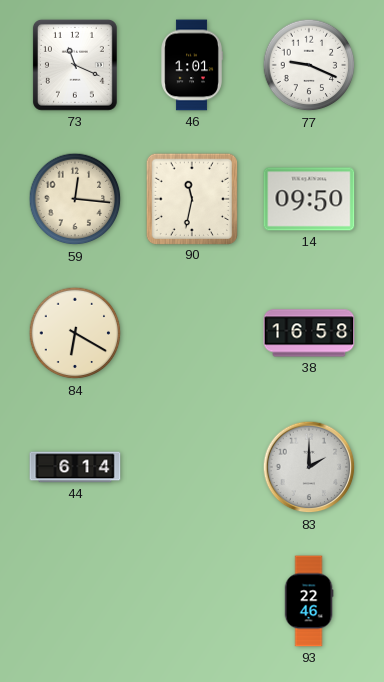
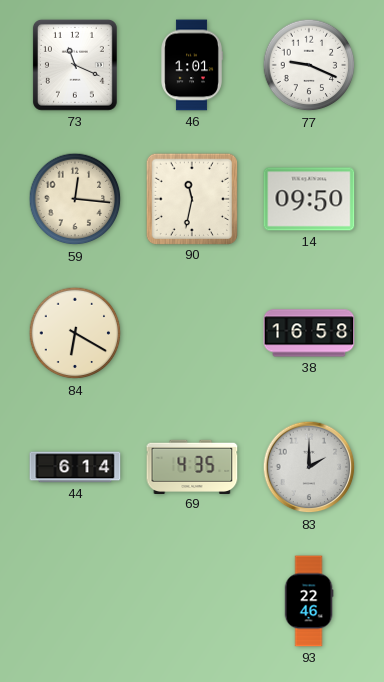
69: none -> 4:35
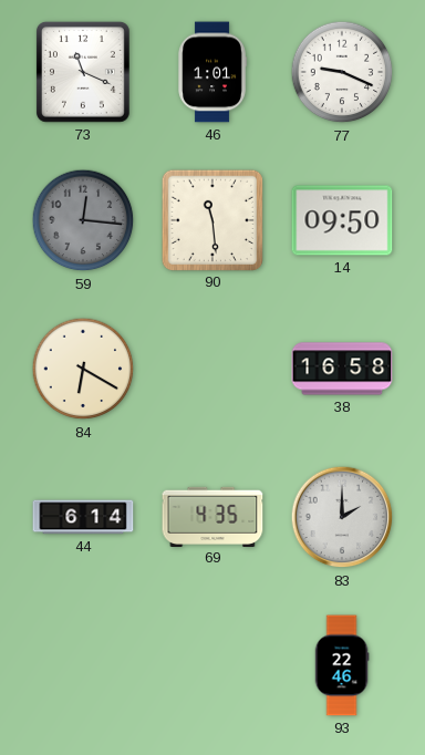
59 dial: cream -> grey
90: 11:32 -> 11:29
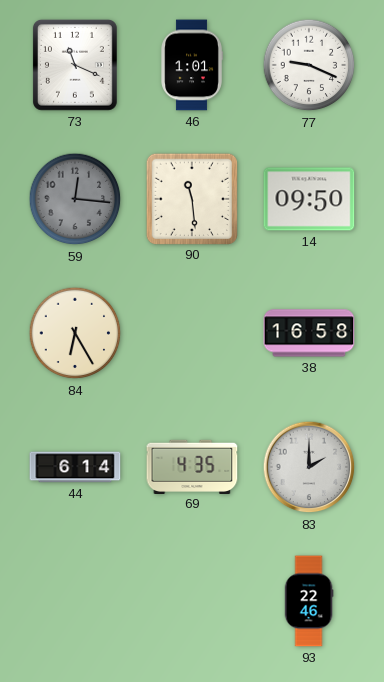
84: 6:20 -> 6:25
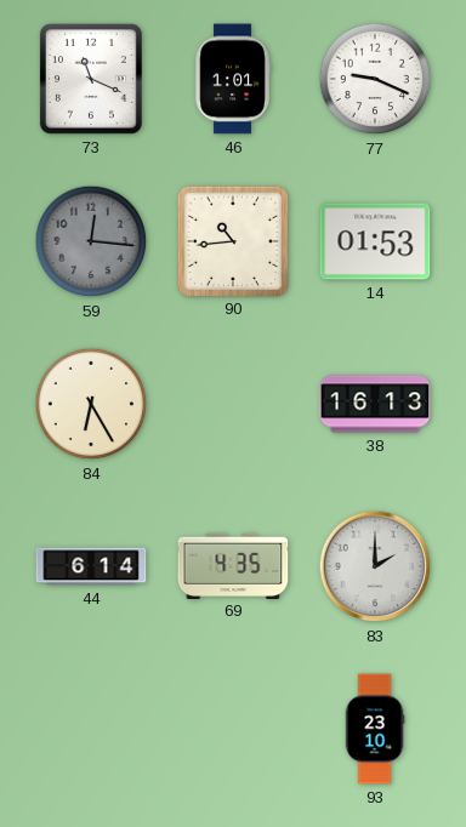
90: 11:29 -> 10:44
14: 09:50 -> 01:53
38: 16:58 -> 16:13
93: 22:46 -> 23:10
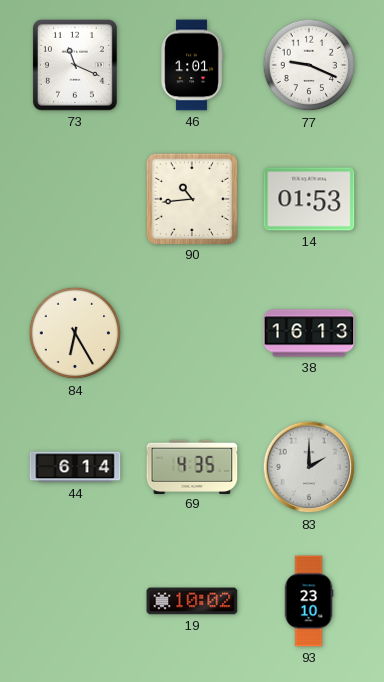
59: 12:16 -> none
19: none -> 10:02
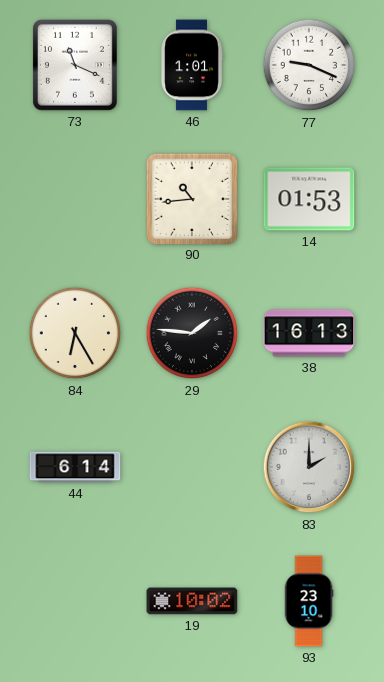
29: none -> 1:46
69: 4:35 -> none
